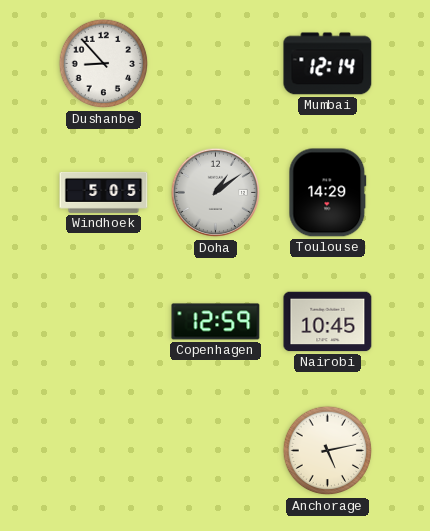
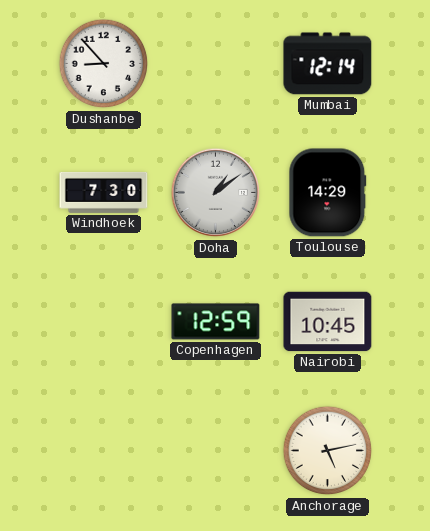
Windhoek: 5:05 -> 7:30
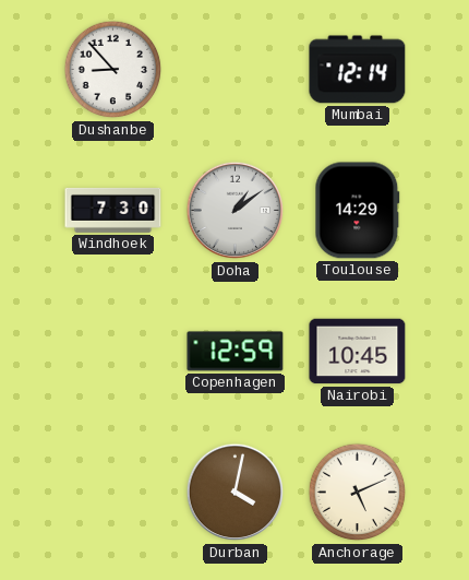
Durban: none -> 4:02
Anchorage: 5:13 -> 5:11
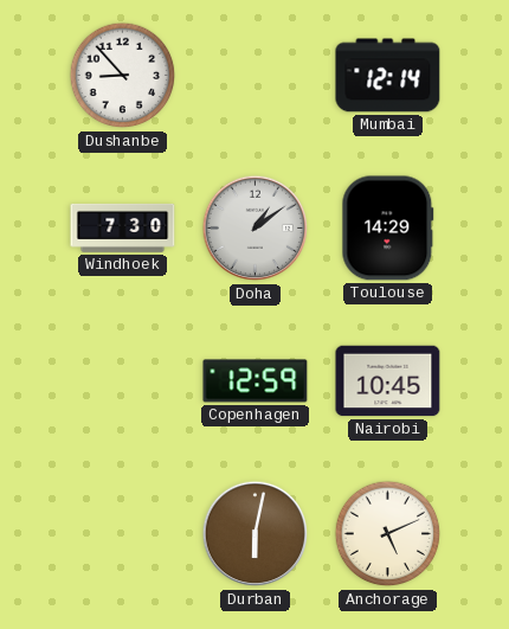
Durban: 4:02 -> 6:02
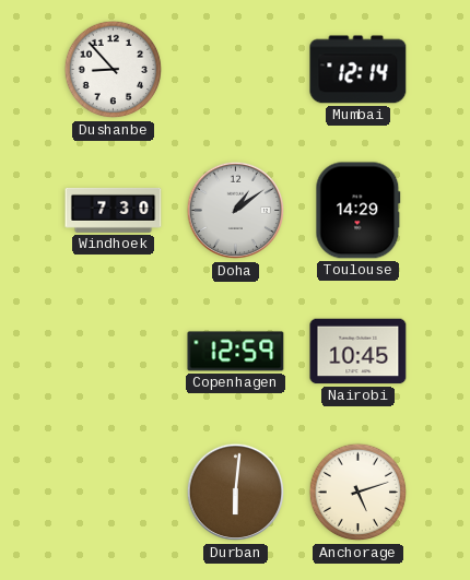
Durban: 6:02 -> 6:01
Anchorage: 5:11 -> 5:12
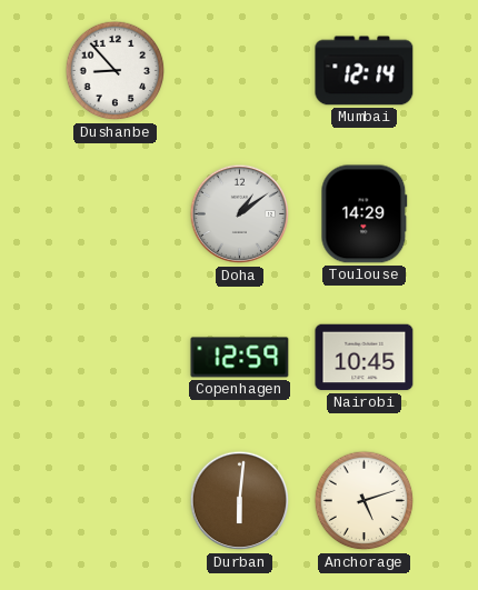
Windhoek: 7:30 -> none
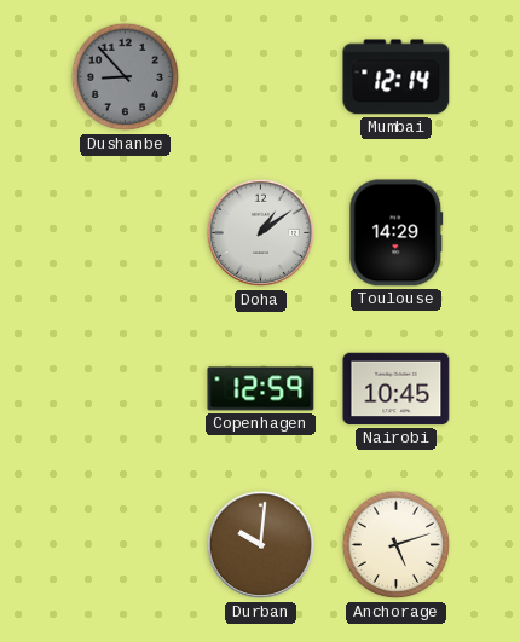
Dushanbe dial: white -> grey
Durban: 6:01 -> 10:01
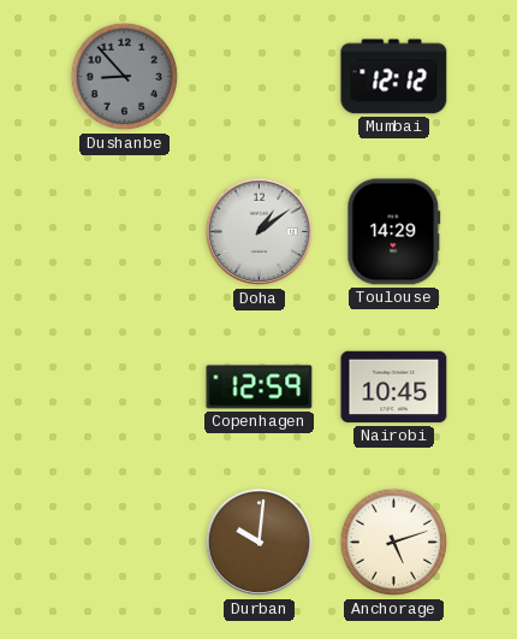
Mumbai: 12:14 -> 12:12
